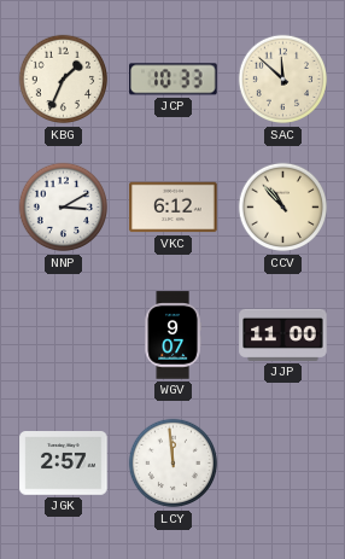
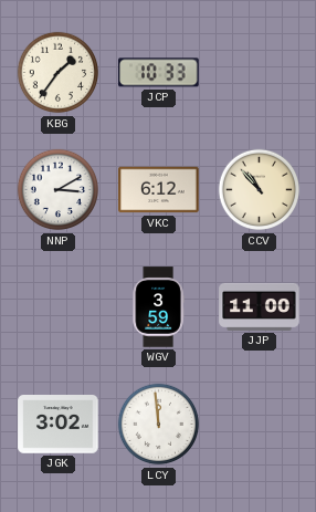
KBG: 1:34 -> 1:36
SAC: 11:52 -> none
WGV: 9:07 -> 3:59
JGK: 2:57 -> 3:02
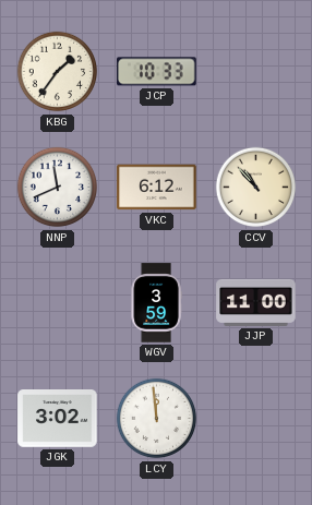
NNP: 3:10 -> 11:41
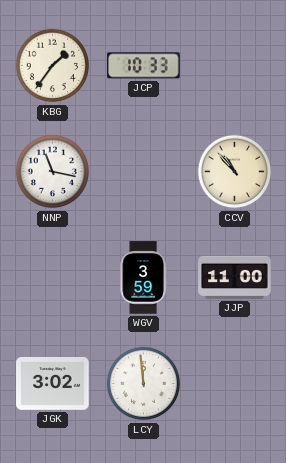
NNP: 11:41 -> 11:17
VKC: 6:12 -> none
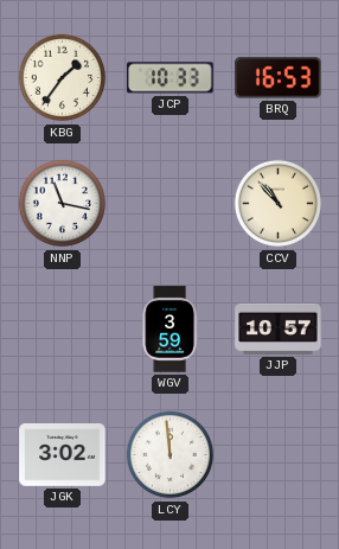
BRQ: none -> 16:53
JJP: 11:00 -> 10:57
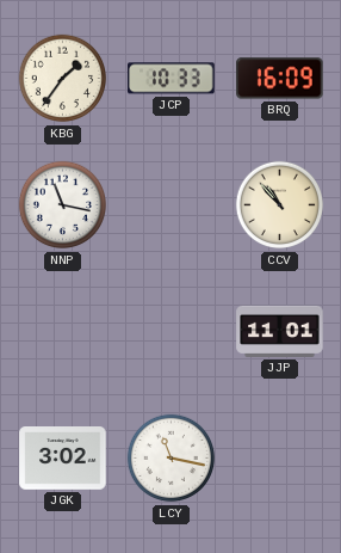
BRQ: 16:53 -> 16:09
WGV: 3:59 -> none
JJP: 10:57 -> 11:01
LCY: 11:59 -> 11:17
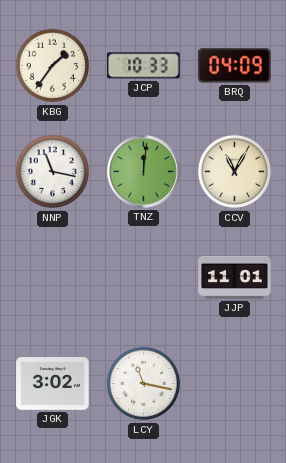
BRQ: 16:09 -> 04:09
TNZ: none -> 12:01
CCV: 10:53 -> 11:05
